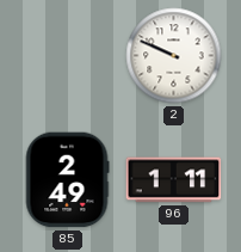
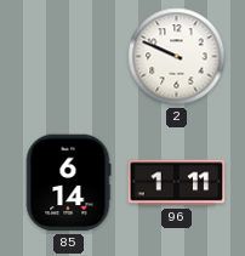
85: 2:49 -> 6:14
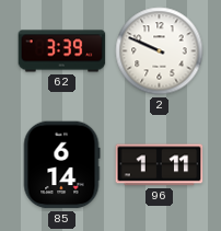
62: none -> 3:39
